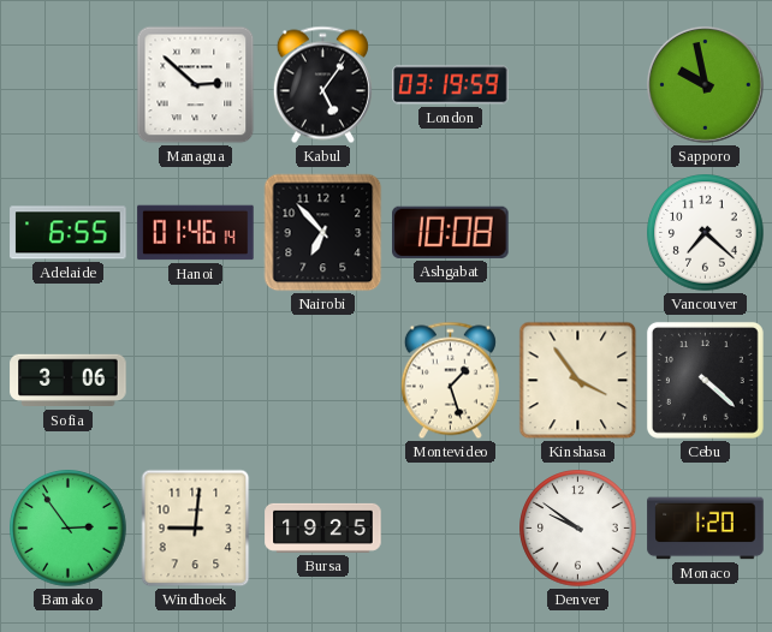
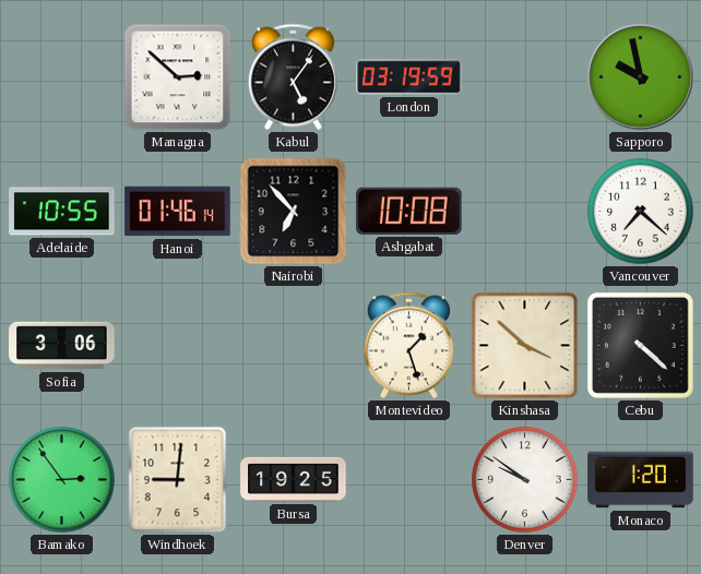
Adelaide: 6:55 -> 10:55
Kinshasa: 3:54 -> 3:52
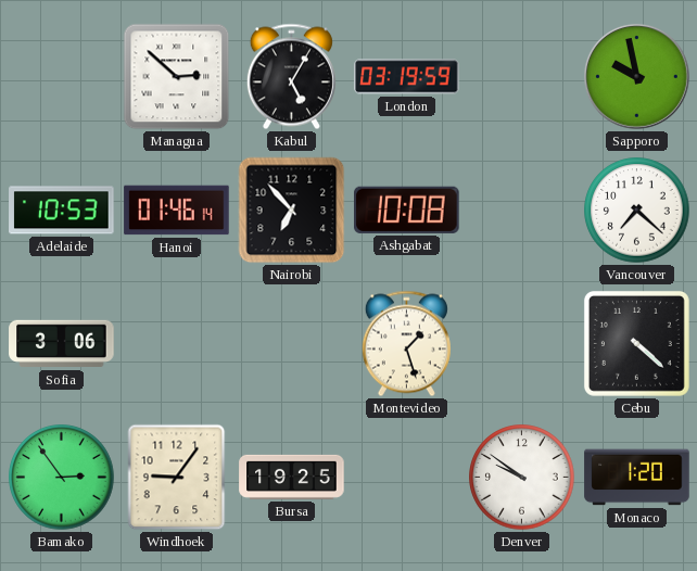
Kabul: 5:06 -> 5:05
Adelaide: 10:55 -> 10:53
Kinshasa: 3:52 -> none
Windhoek: 9:01 -> 9:06
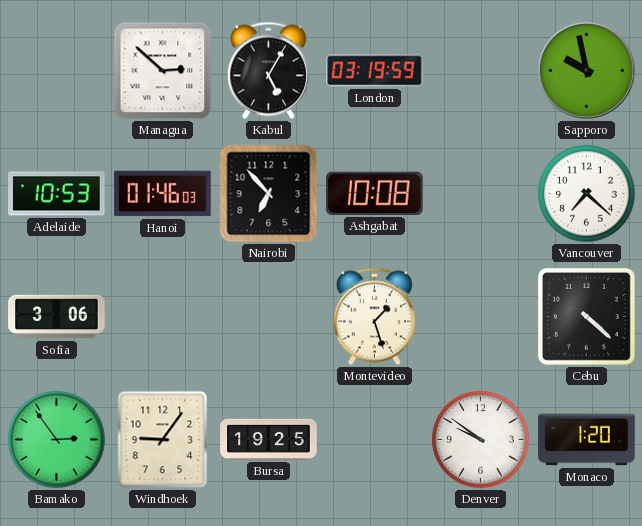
Hanoi: 01:46:14 -> 01:46:03
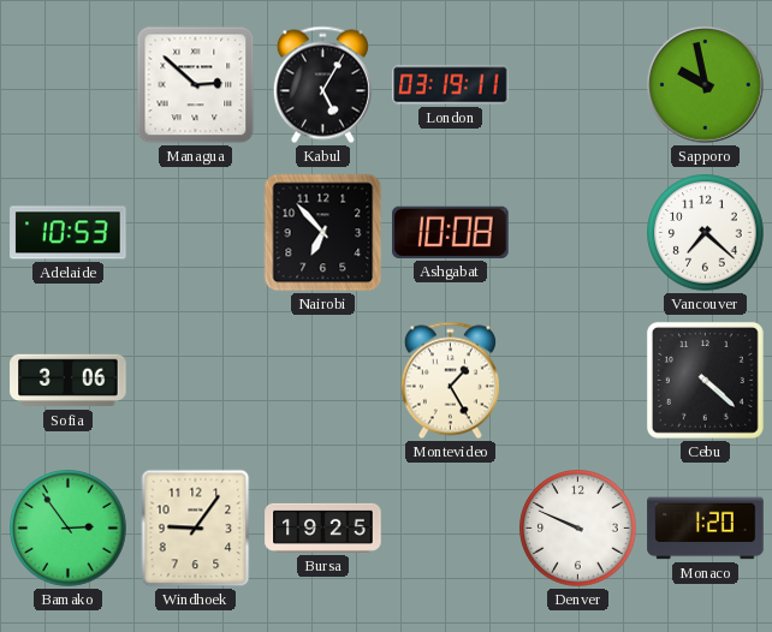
London: 03:19:59 -> 03:19:11
Hanoi: 01:46 -> none
Montevideo: 1:27 -> 1:25
Denver: 9:51 -> 9:49
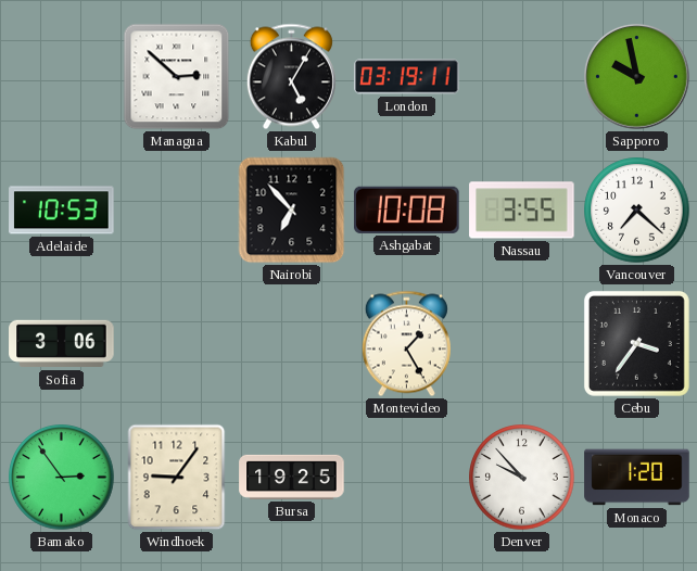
Nassau: none -> 3:55
Cebu: 4:22 -> 3:36
Denver: 9:49 -> 9:53
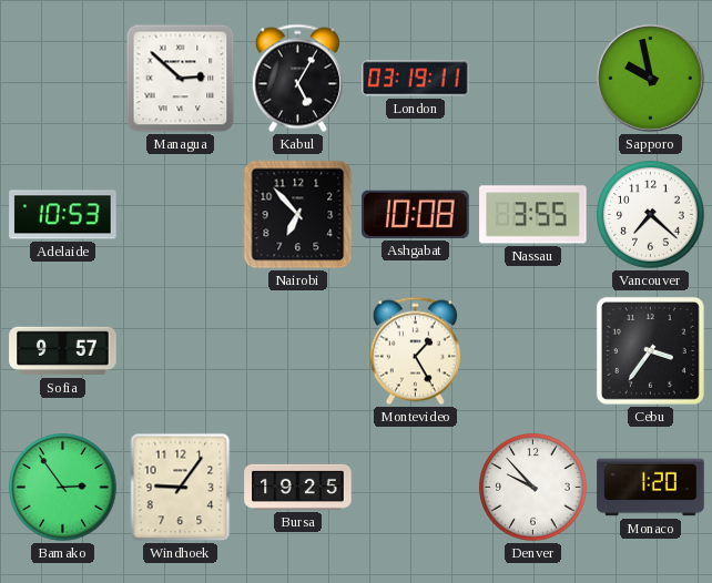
Sofia: 3:06 -> 9:57
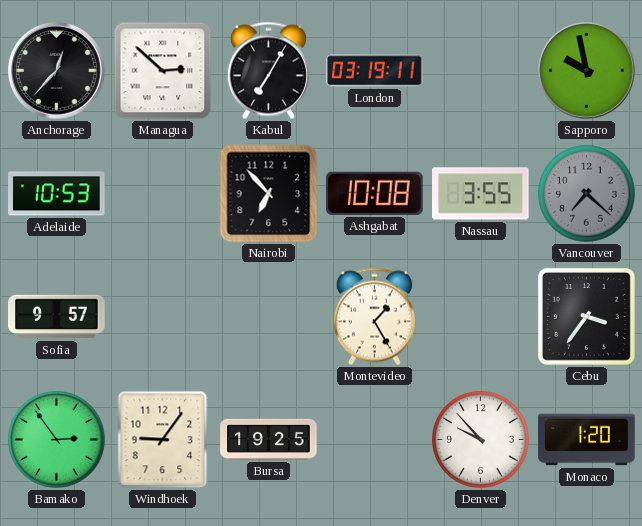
Anchorage: none -> 12:37
Kabul: 5:05 -> 7:05
Vancouver dial: white -> grey
